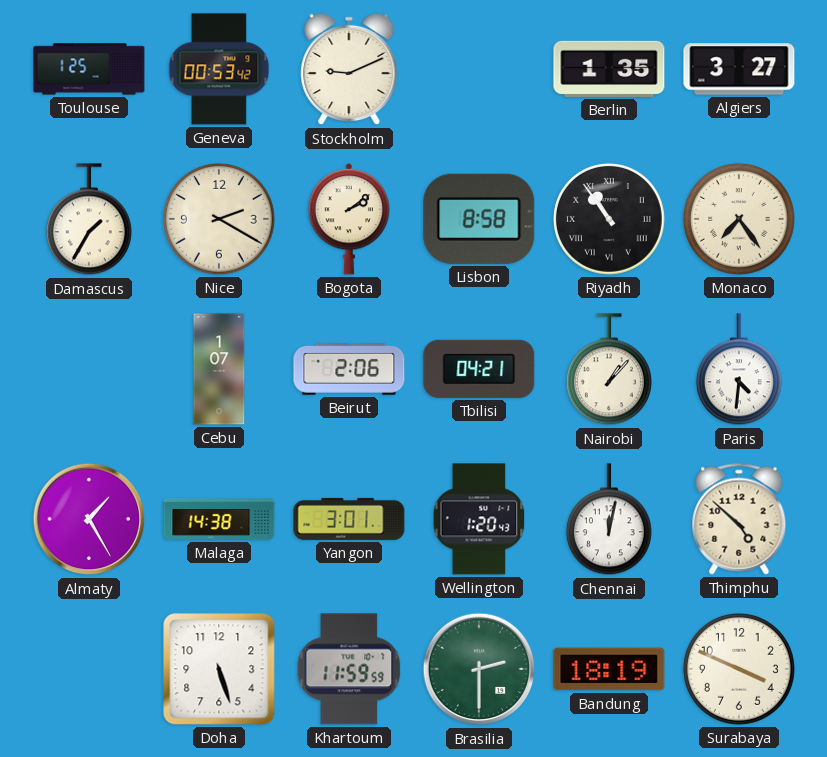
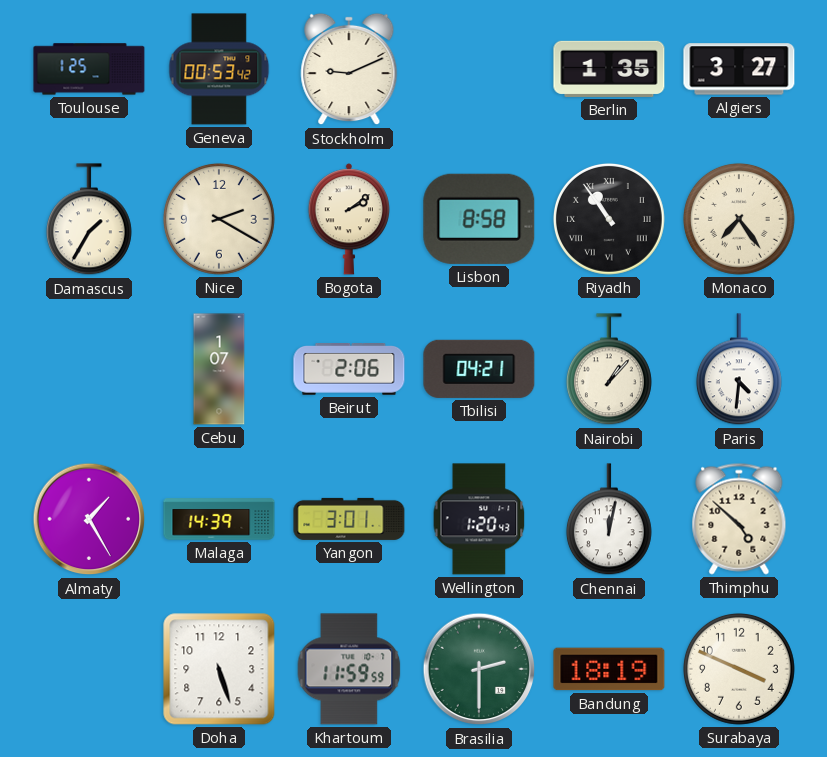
Malaga: 14:38 -> 14:39
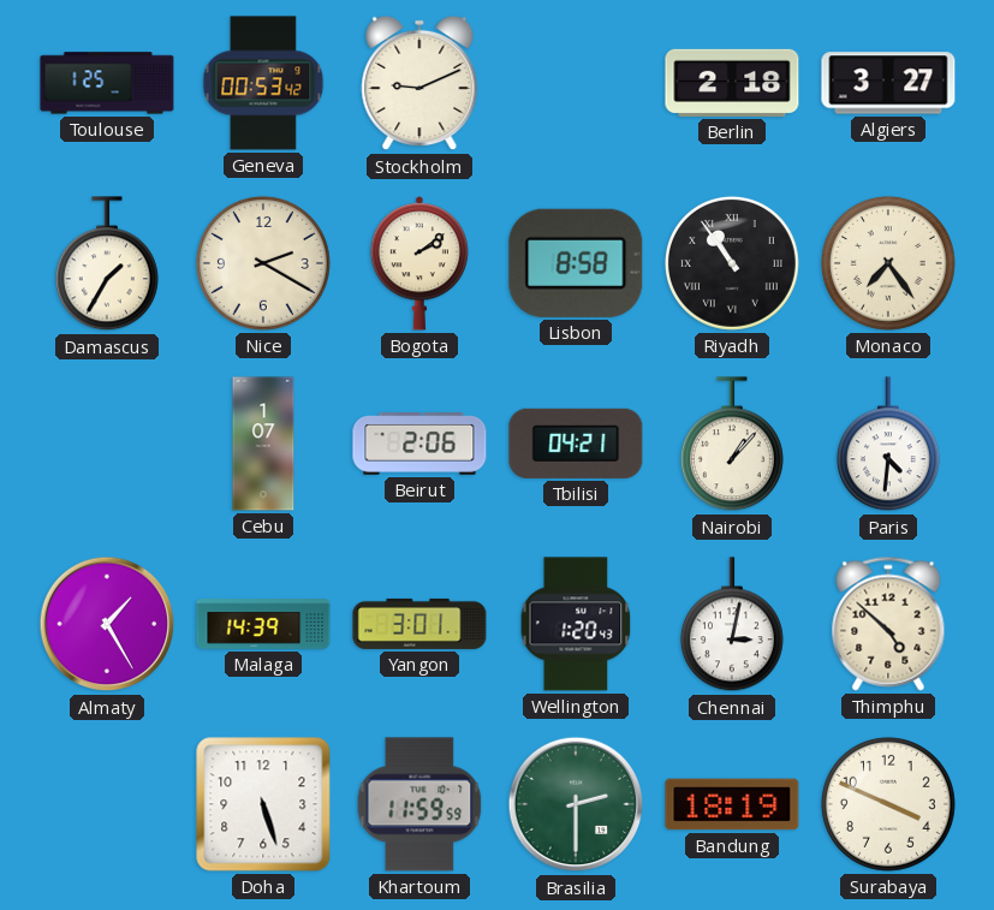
Berlin: 1:35 -> 2:18
Chennai: 12:02 -> 3:02
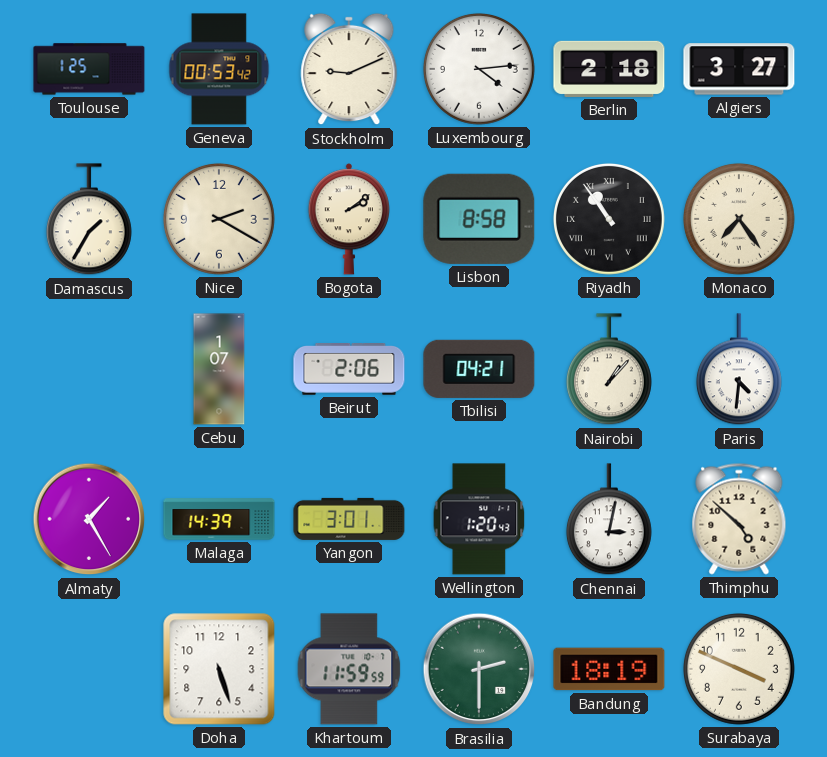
Luxembourg: none -> 4:14
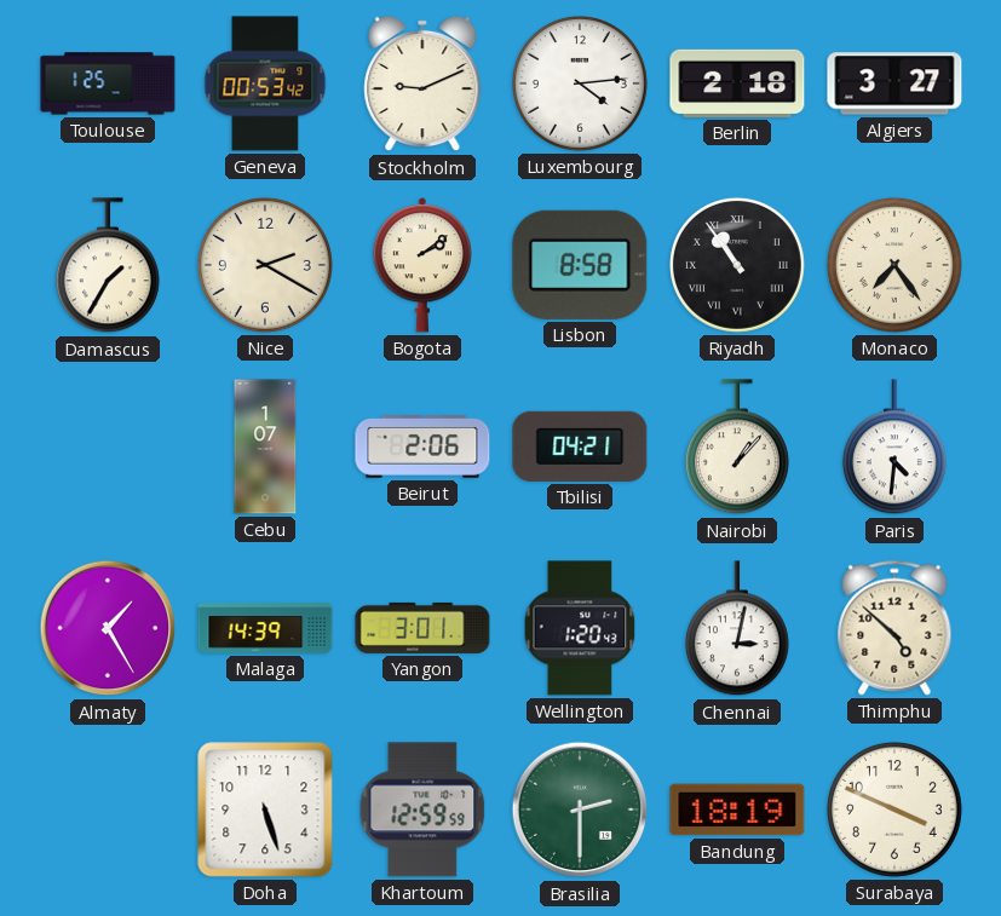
Khartoum: 11:59 -> 12:59
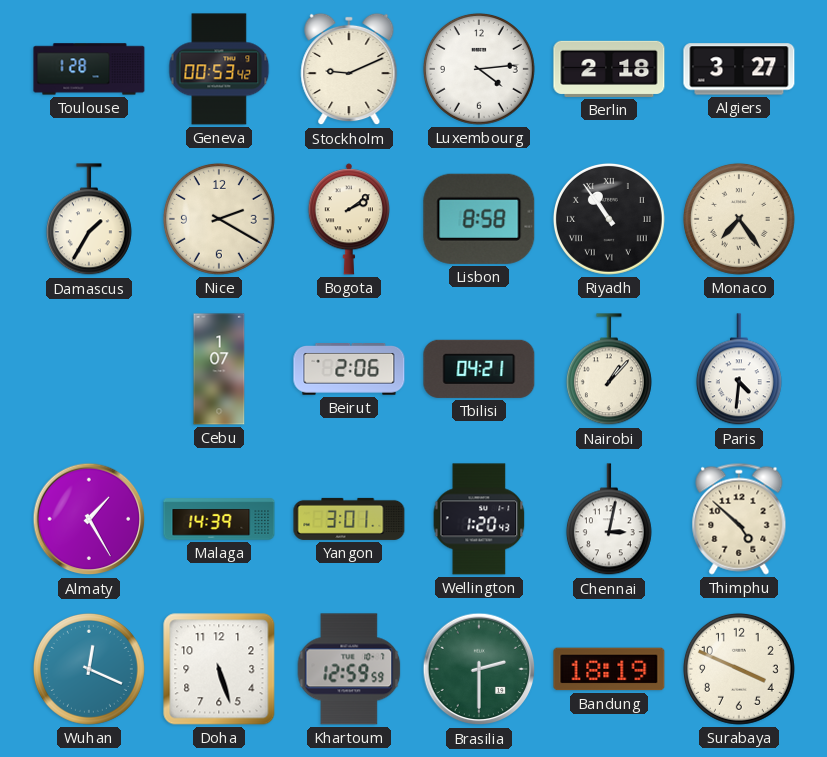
Toulouse: 1:25 -> 1:28
Wuhan: none -> 12:19
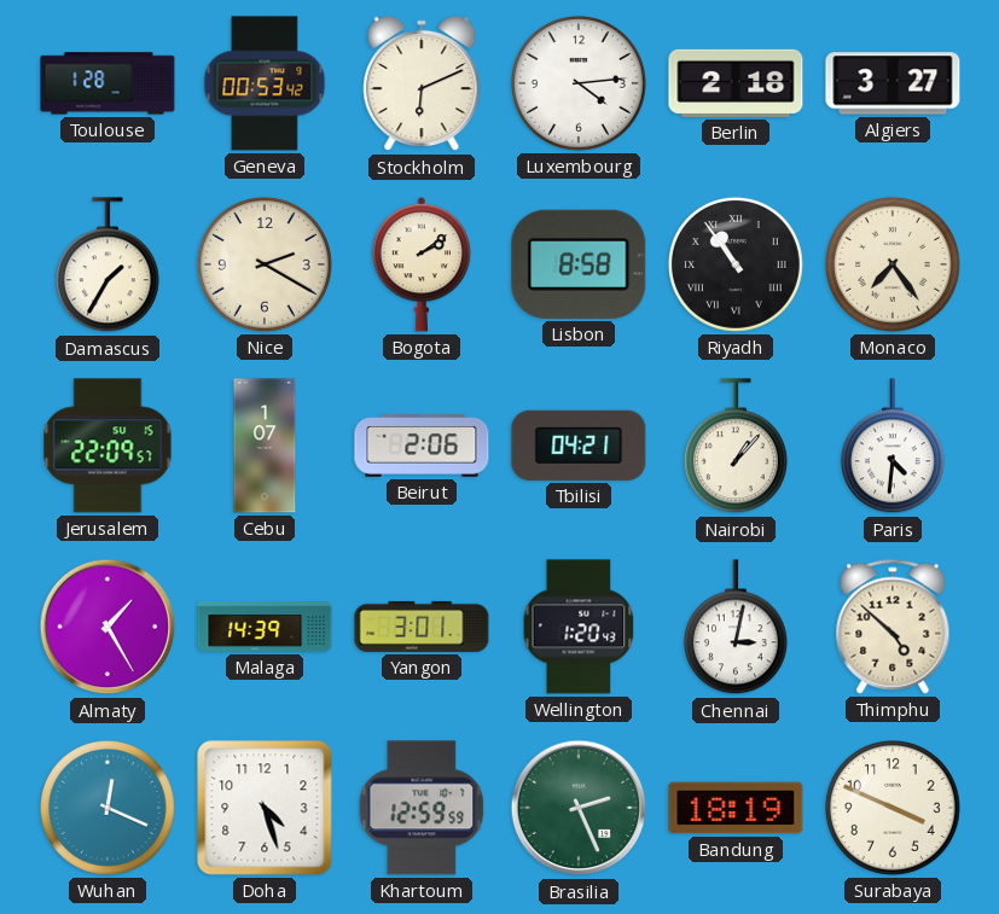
Stockholm: 9:11 -> 6:11
Jerusalem: none -> 22:09
Doha: 5:27 -> 4:27
Brasilia: 2:30 -> 2:26
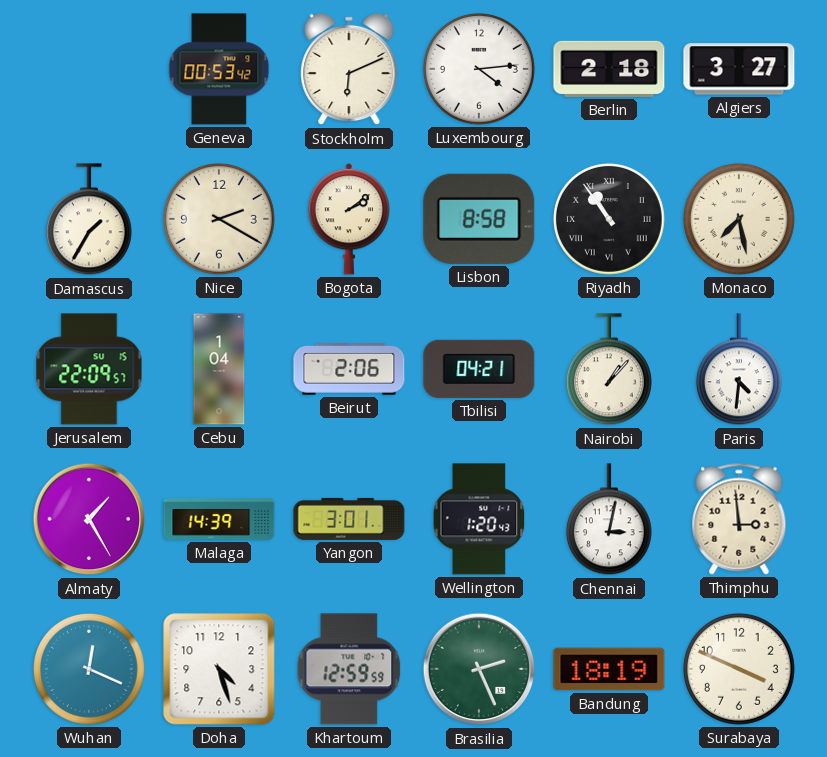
Toulouse: 1:28 -> none
Monaco: 7:24 -> 7:28
Cebu: 1:07 -> 1:04
Thimphu: 4:52 -> 2:59
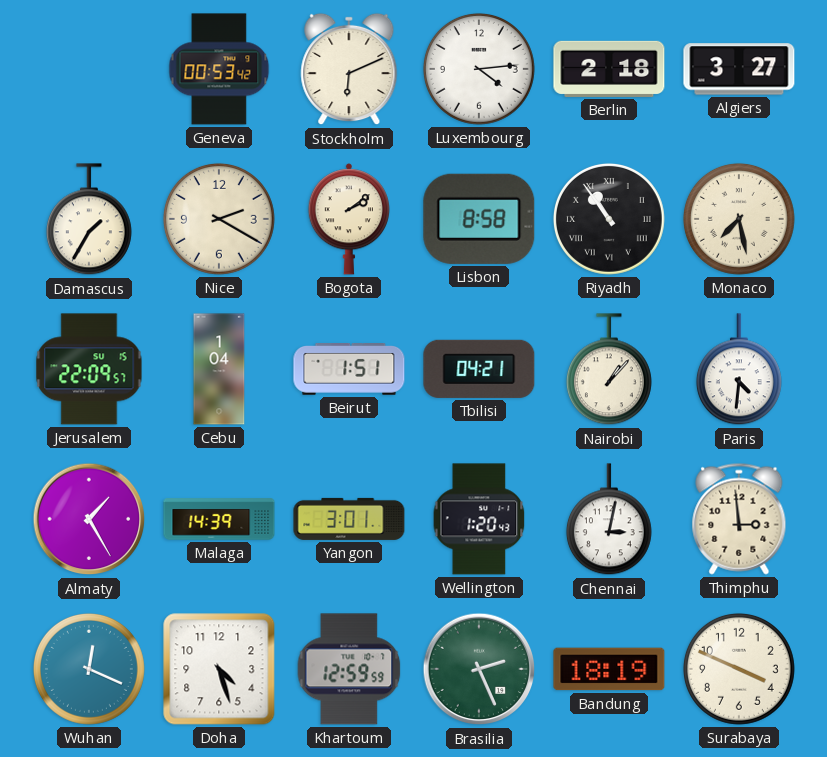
Beirut: 2:06 -> 1:51
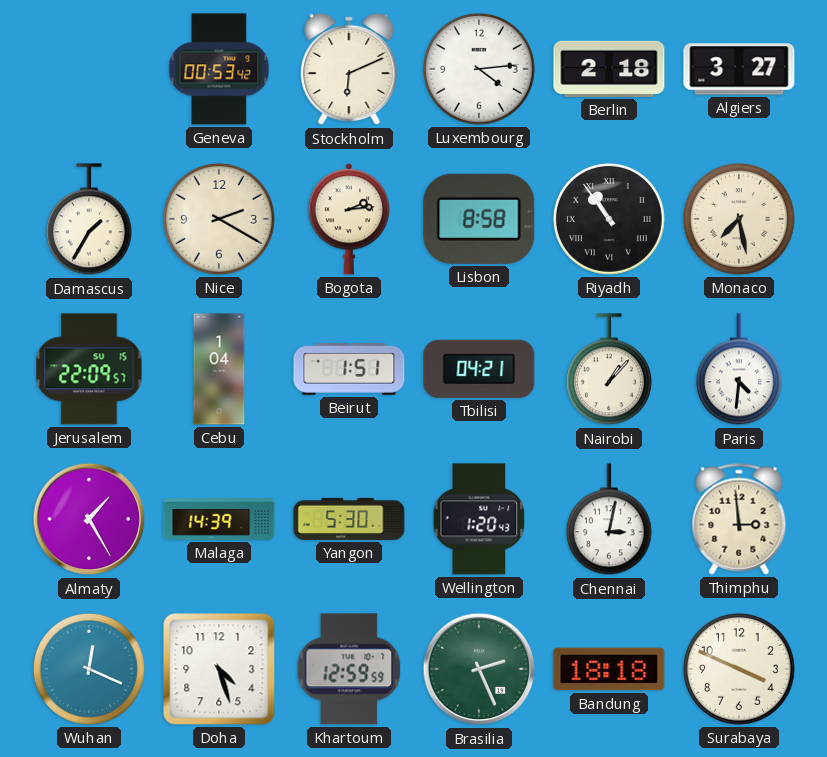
Bogota: 2:09 -> 2:14
Yangon: 3:01 -> 5:30
Bandung: 18:19 -> 18:18
